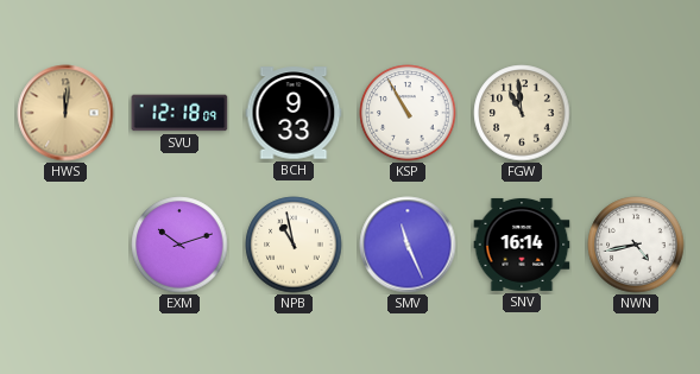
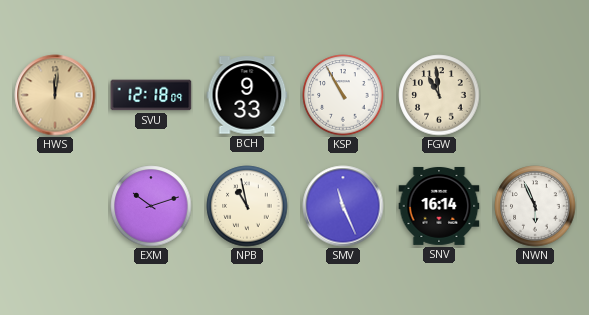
NWN: 4:43 -> 5:56
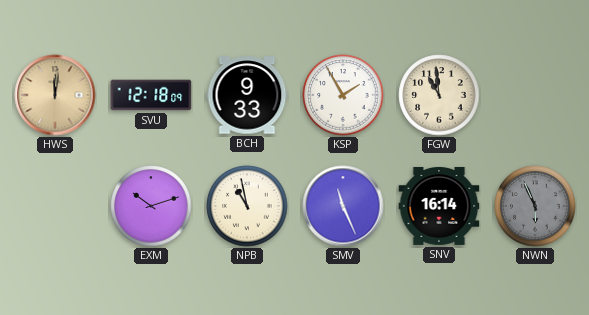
KSP: 10:55 -> 1:55
NWN dial: white -> grey
